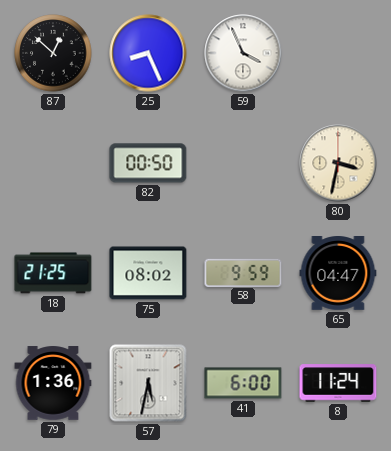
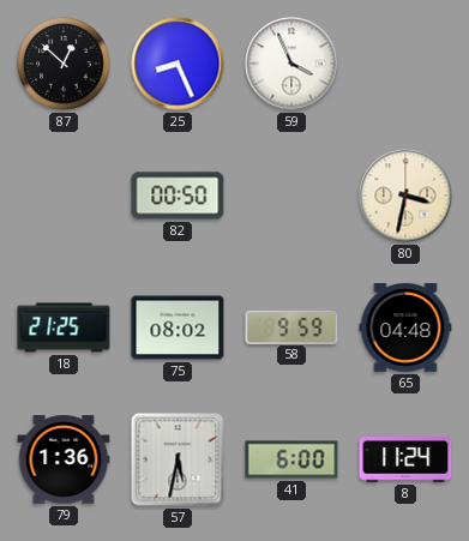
65: 04:47 -> 04:48
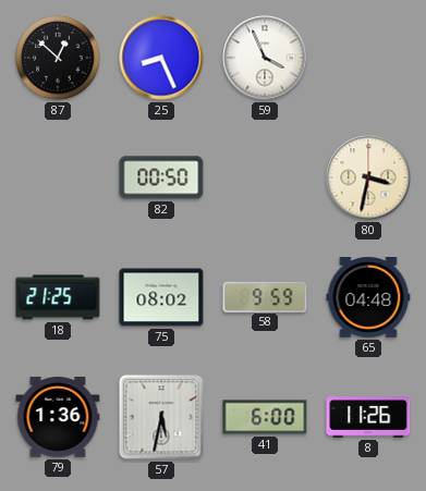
8: 11:24 -> 11:26
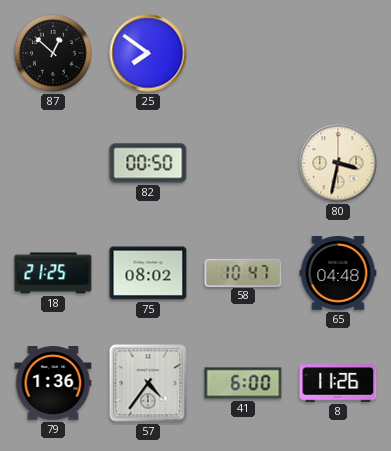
25: 8:26 -> 7:51
59: 3:56 -> none
58: 9:59 -> 10:47
57: 5:32 -> 4:36
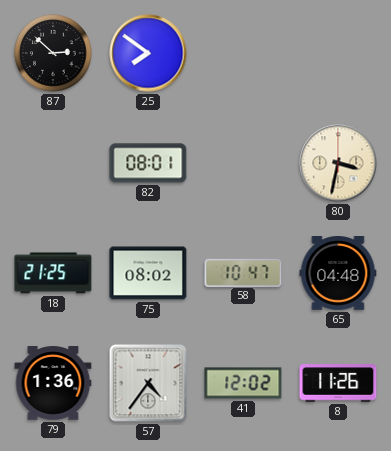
87: 12:52 -> 2:52
82: 00:50 -> 08:01
41: 6:00 -> 12:02
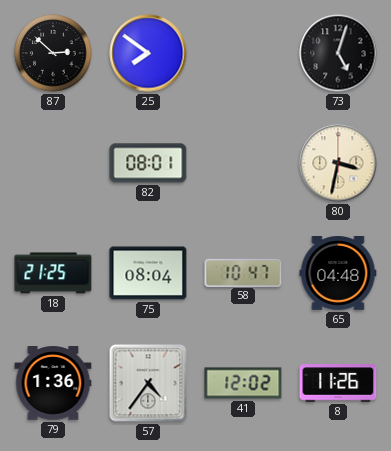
73: none -> 5:03
75: 08:02 -> 08:04
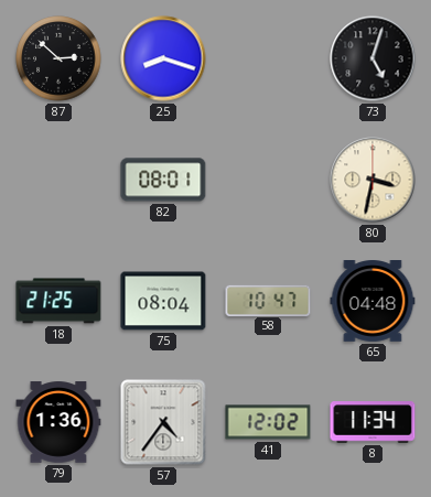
25: 7:51 -> 8:18
8: 11:26 -> 11:34
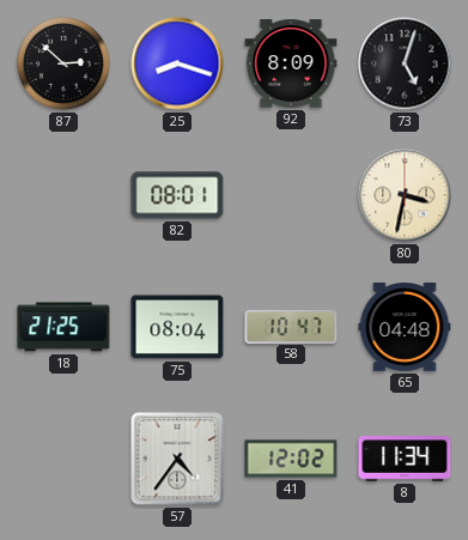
92: none -> 8:09
79: 1:36 -> none
